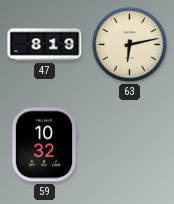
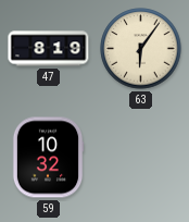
63: 6:13 -> 6:06
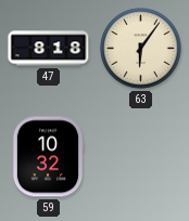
47: 8:19 -> 8:18
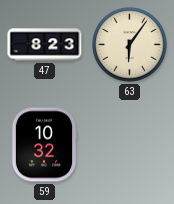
47: 8:18 -> 8:23
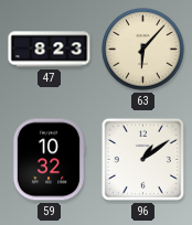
63: 6:06 -> 6:07
96: none -> 1:09
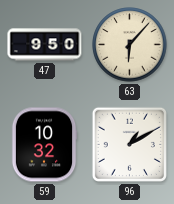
47: 8:23 -> 9:50
96: 1:09 -> 1:10
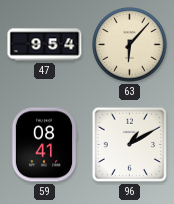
47: 9:50 -> 9:54
59: 10:32 -> 08:41
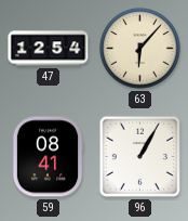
47: 9:54 -> 12:54
96: 1:10 -> 1:05
